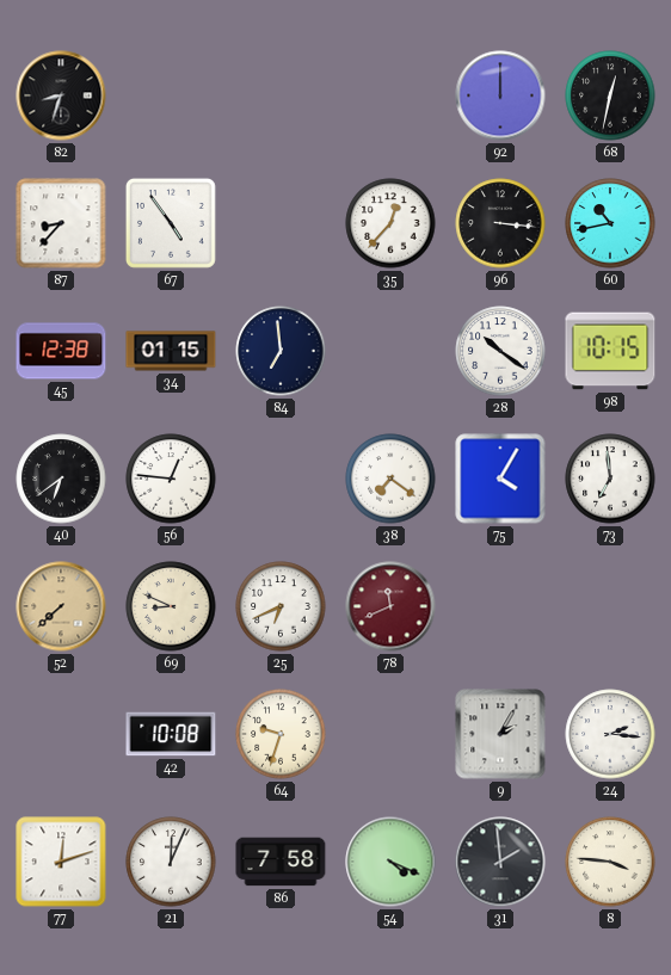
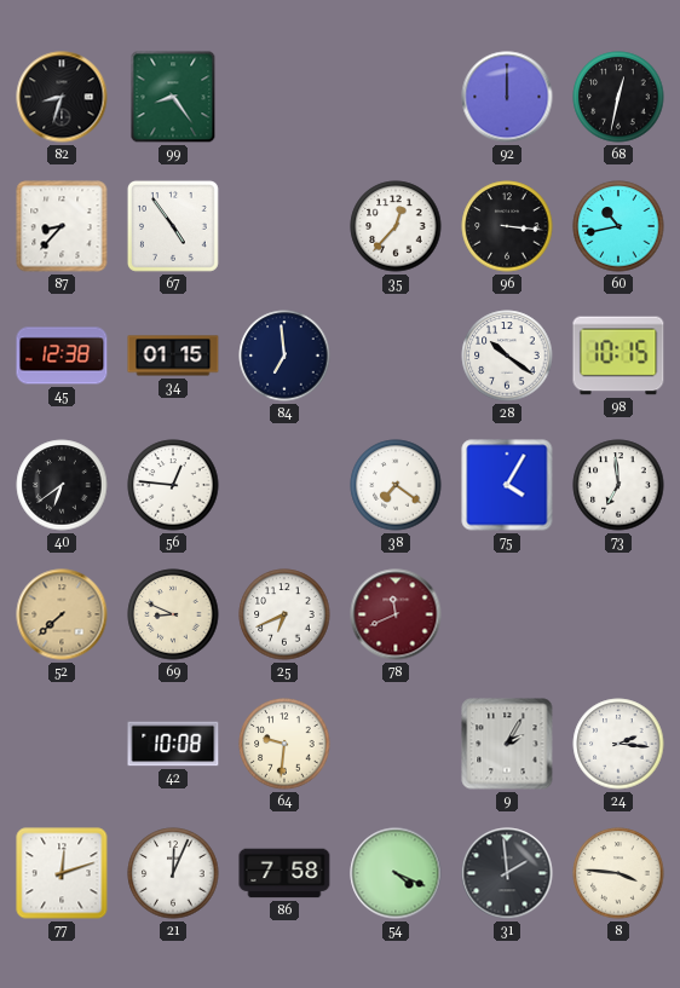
99: none -> 8:24
64: 9:33 -> 9:31
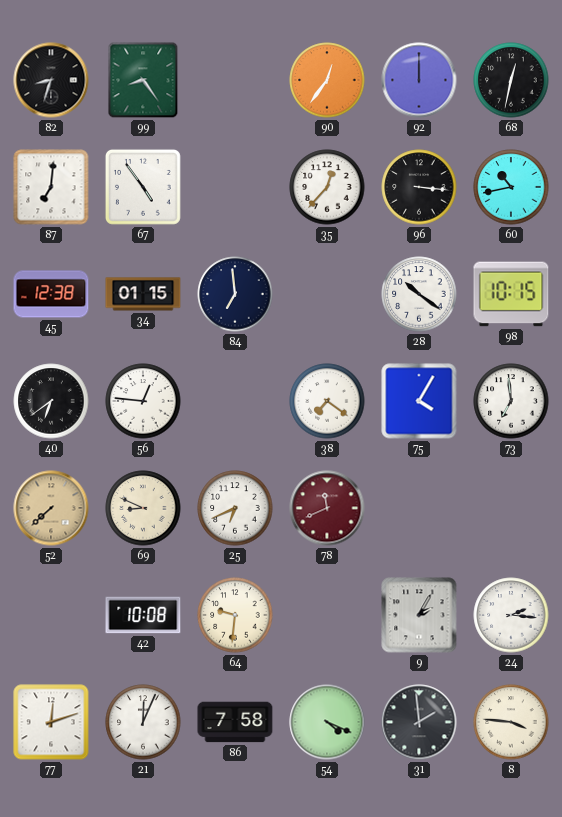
90: none -> 12:36
87: 8:37 -> 7:01
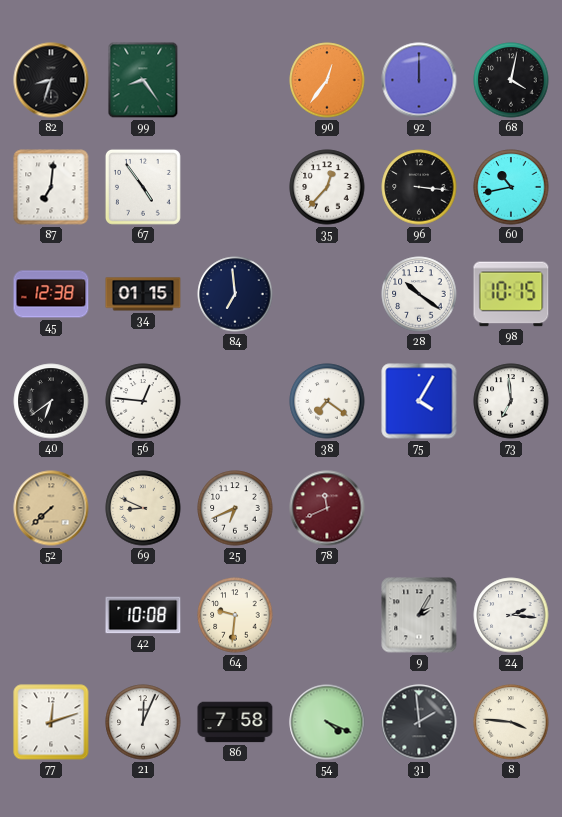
68: 12:32 -> 4:02
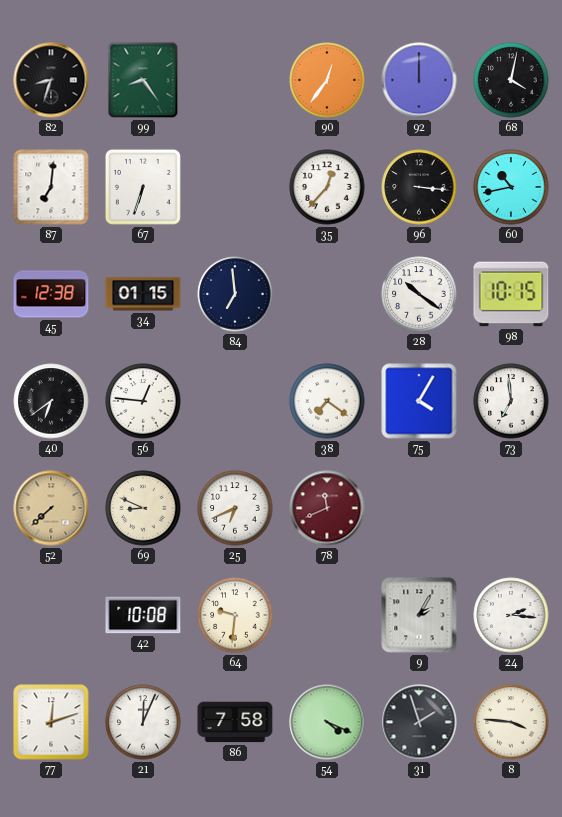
67: 4:54 -> 6:33
31: 1:59 -> 1:57
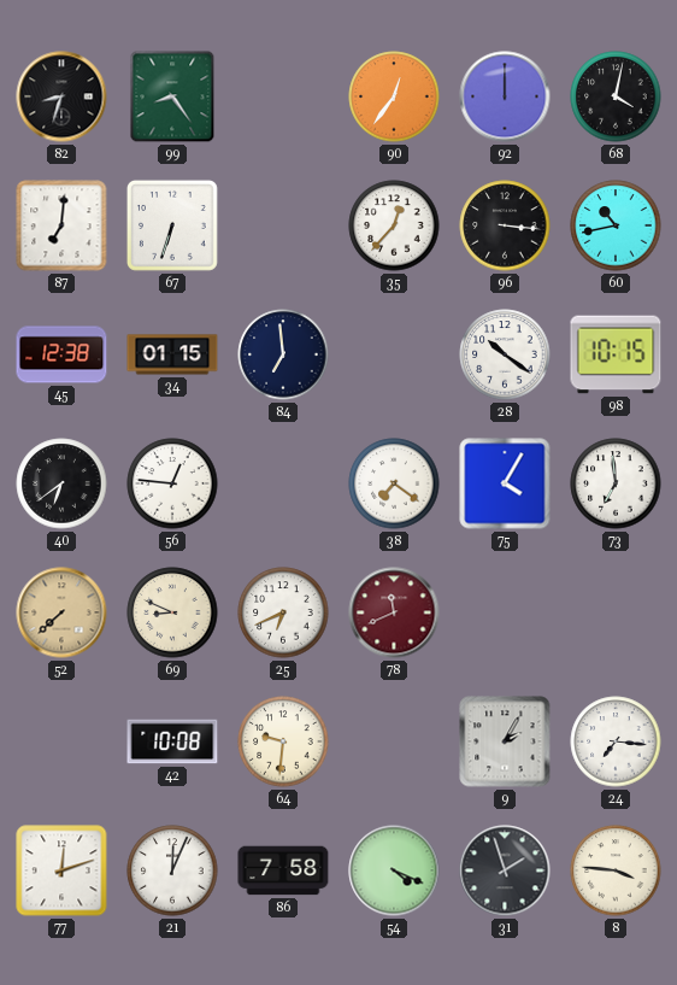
24: 2:16 -> 7:16
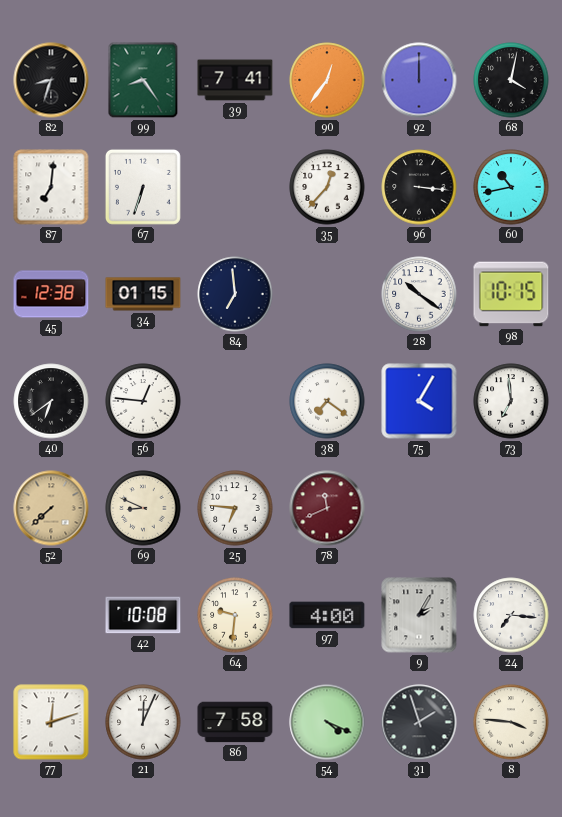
39: none -> 7:41
25: 6:41 -> 6:46
97: none -> 4:00
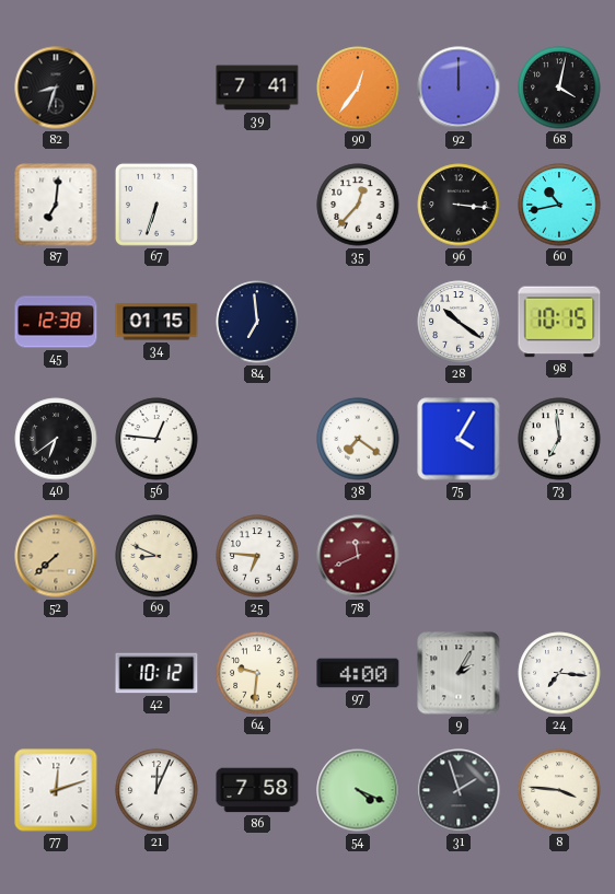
99: 8:24 -> none
42: 10:08 -> 10:12
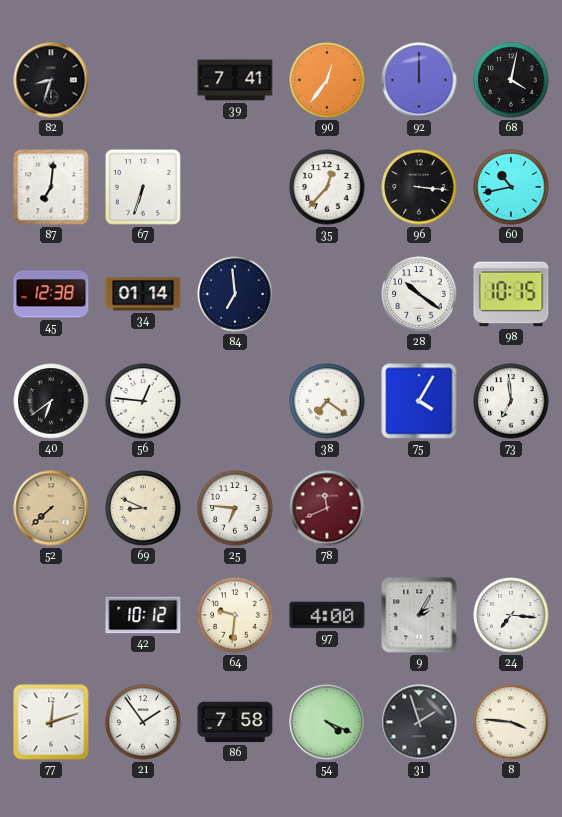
34: 01:15 -> 01:14
21: 12:04 -> 1:54
